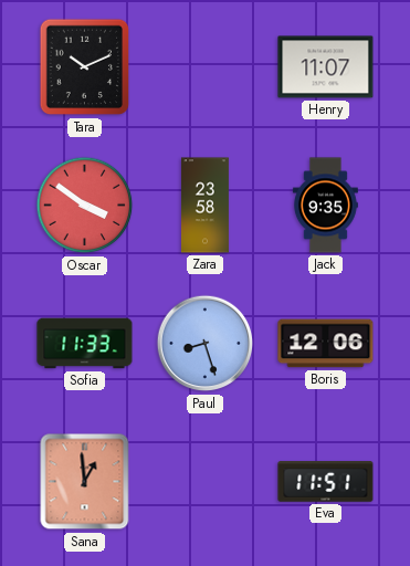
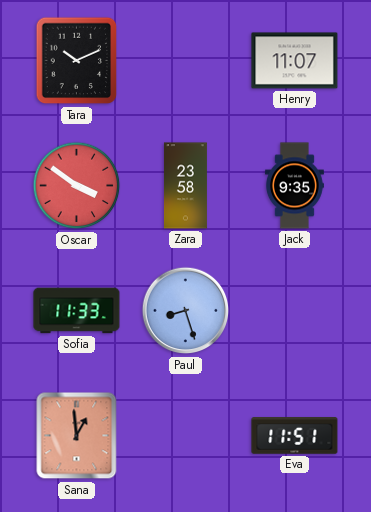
Boris: 12:06 -> none
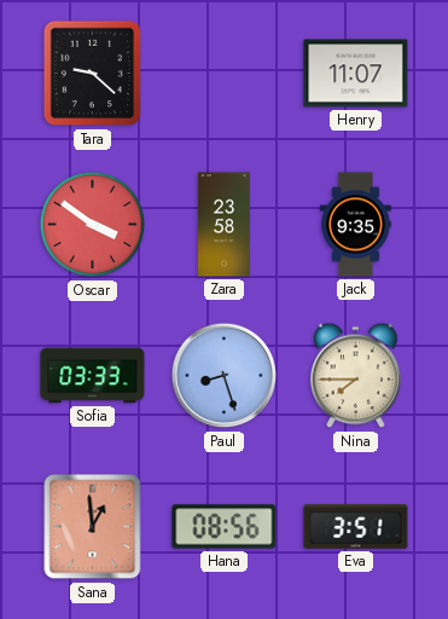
Tara: 10:11 -> 9:22
Sofia: 11:33 -> 03:33
Nina: none -> 7:45
Hana: none -> 08:56
Eva: 11:51 -> 3:51
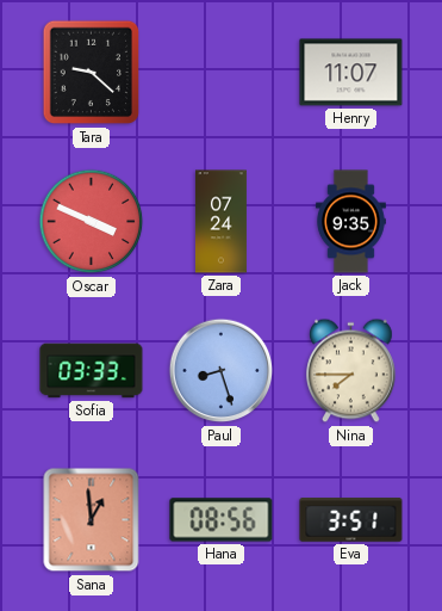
Oscar: 3:51 -> 3:49
Zara: 23:58 -> 07:24
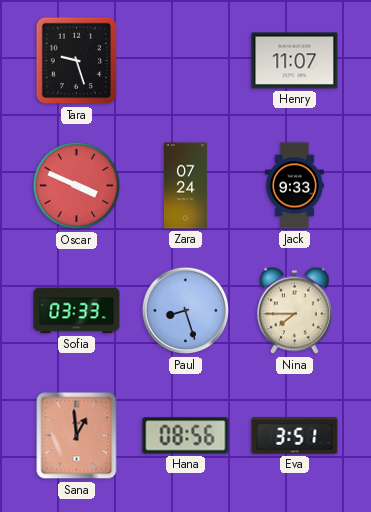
Tara: 9:22 -> 9:27
Jack: 9:35 -> 9:33
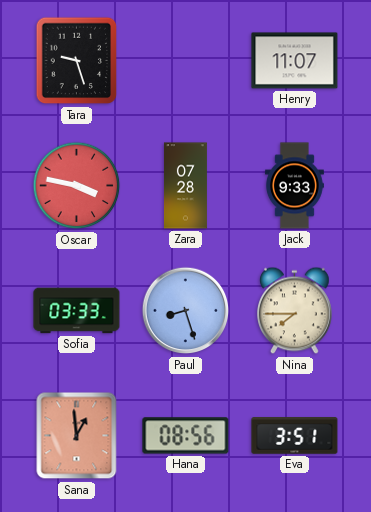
Oscar: 3:49 -> 3:47
Zara: 07:24 -> 07:28
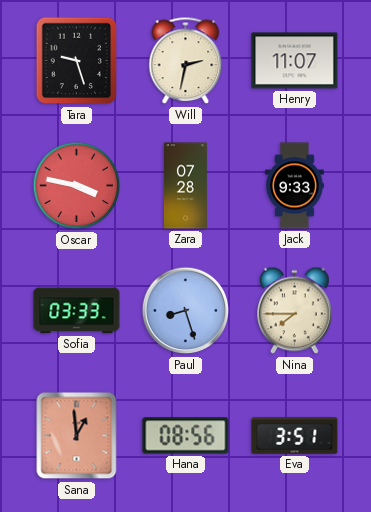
Will: none -> 2:32
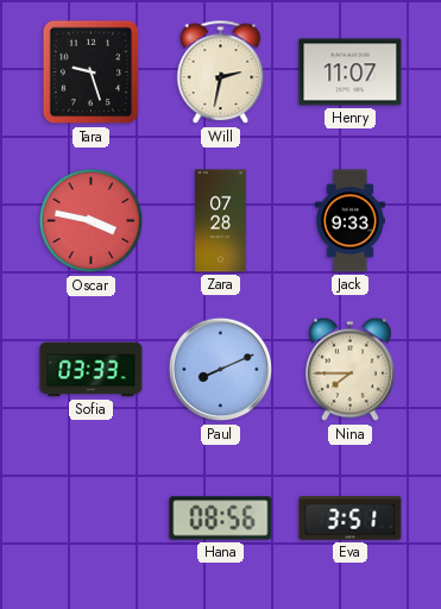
Paul: 8:27 -> 8:11
Sana: 12:59 -> none
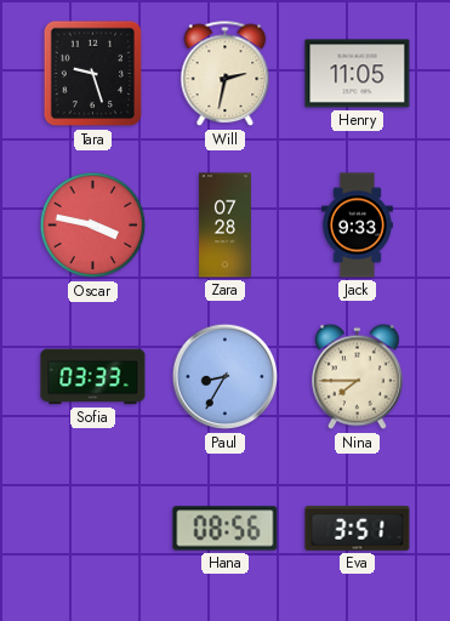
Henry: 11:07 -> 11:05
Paul: 8:11 -> 8:35
